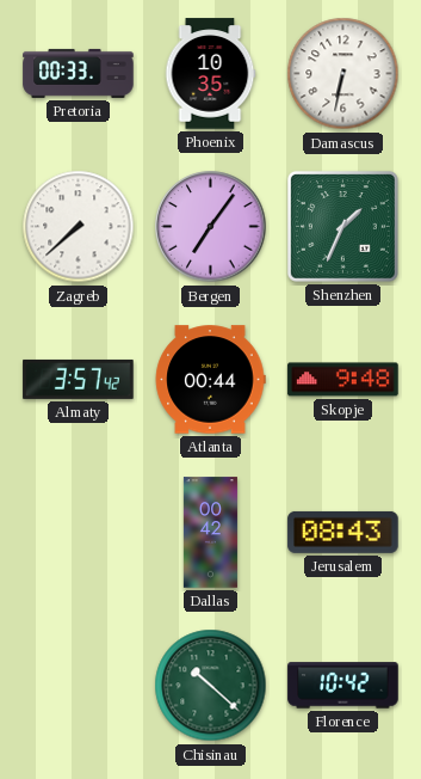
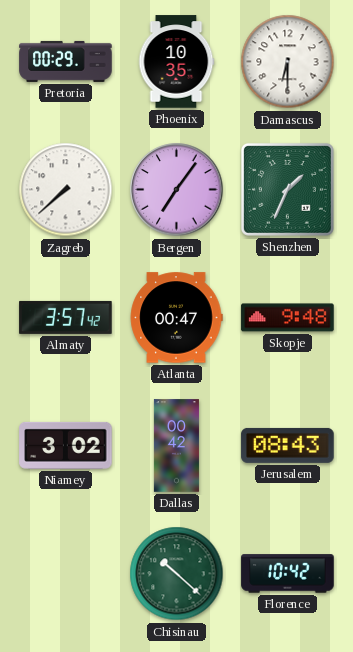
Pretoria: 00:33 -> 00:29
Damascus: 6:32 -> 6:30
Atlanta: 00:44 -> 00:47
Niamey: none -> 3:02
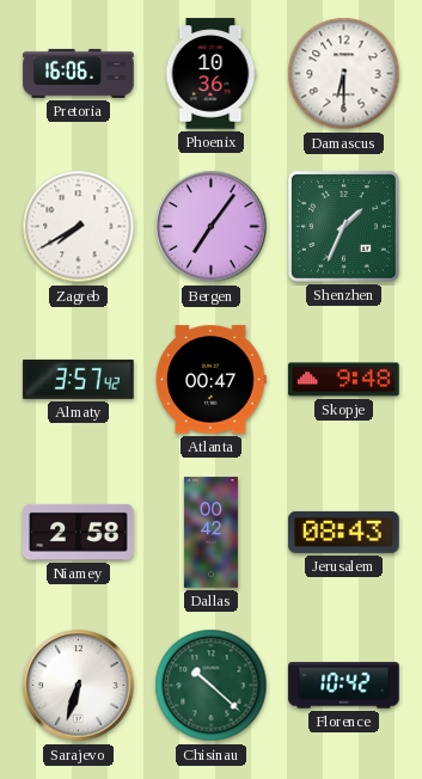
Pretoria: 00:29 -> 16:06
Phoenix: 10:35 -> 10:36
Zagreb: 7:38 -> 7:40
Niamey: 3:02 -> 2:58
Sarajevo: none -> 6:33
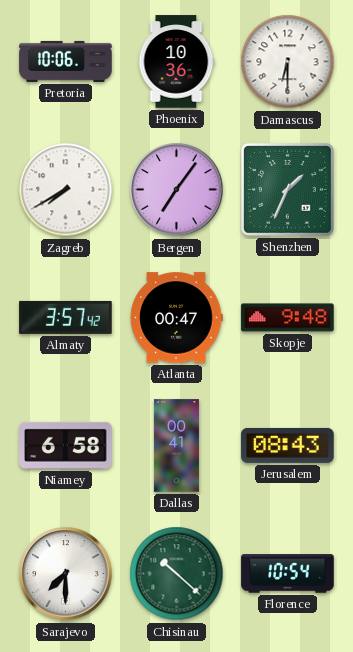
Pretoria: 16:06 -> 10:06
Niamey: 2:58 -> 6:58
Dallas: 00:42 -> 00:41
Sarajevo: 6:33 -> 7:30
Florence: 10:42 -> 10:54
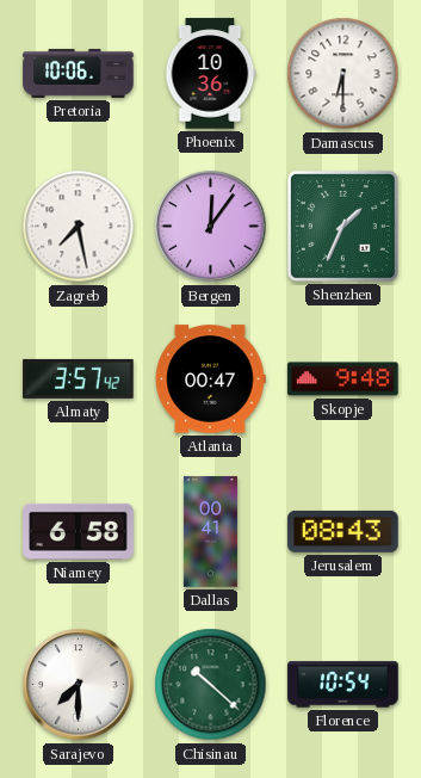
Zagreb: 7:40 -> 7:28
Bergen: 7:06 -> 12:06
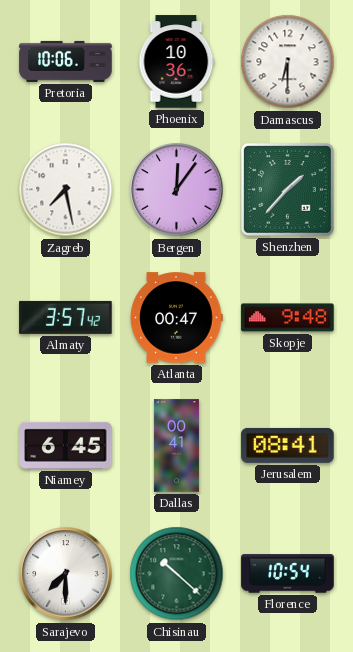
Shenzhen: 1:34 -> 1:37
Niamey: 6:58 -> 6:45
Jerusalem: 08:43 -> 08:41
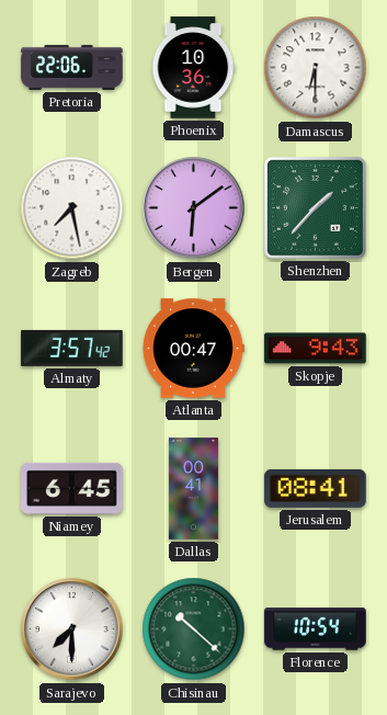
Pretoria: 10:06 -> 22:06
Bergen: 12:06 -> 6:09
Skopje: 9:48 -> 9:43
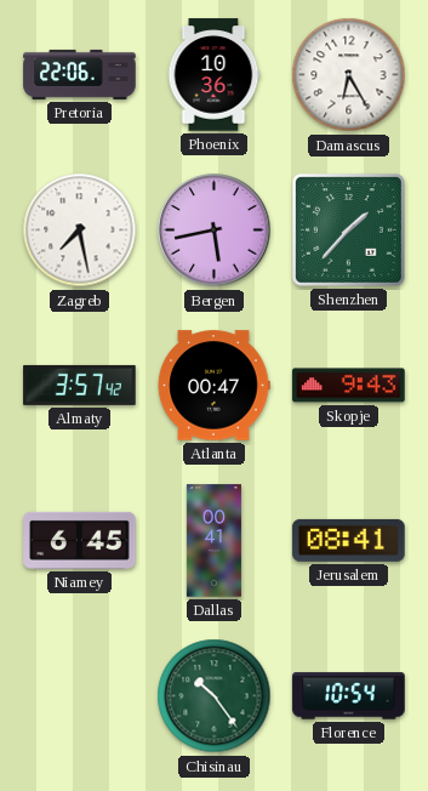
Damascus: 6:30 -> 6:25
Bergen: 6:09 -> 5:43
Sarajevo: 7:30 -> none
Chisinau: 10:22 -> 10:24
